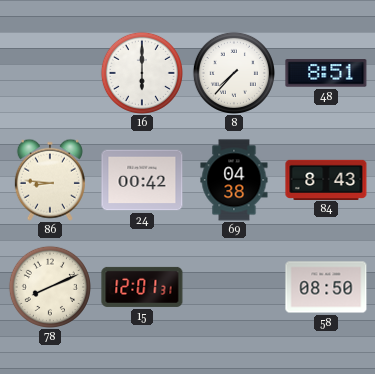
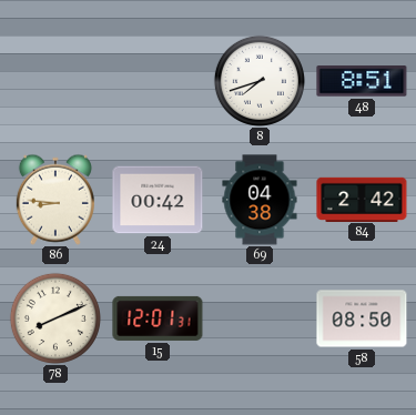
16: 6:00 -> none
8: 7:37 -> 7:42
84: 8:43 -> 2:42
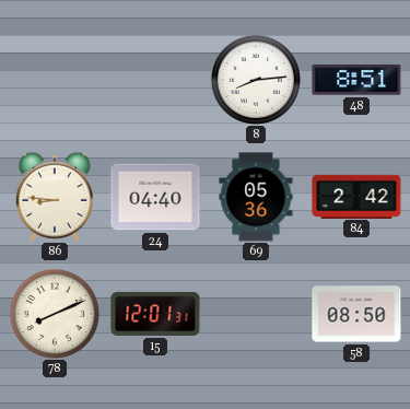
8: 7:42 -> 8:14
24: 00:42 -> 04:40
69: 04:38 -> 05:36
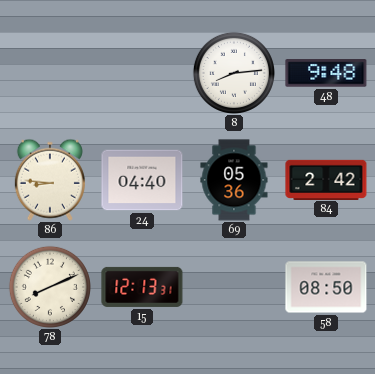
48: 8:51 -> 9:48
15: 12:01 -> 12:13
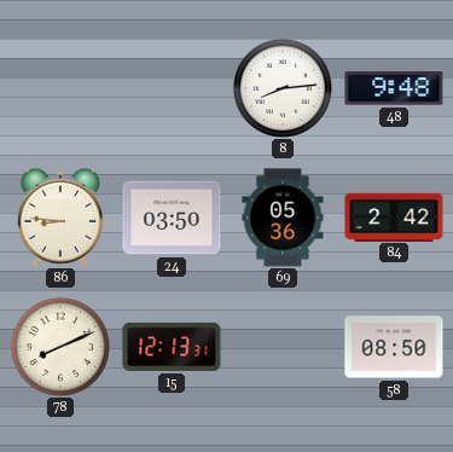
24: 04:40 -> 03:50
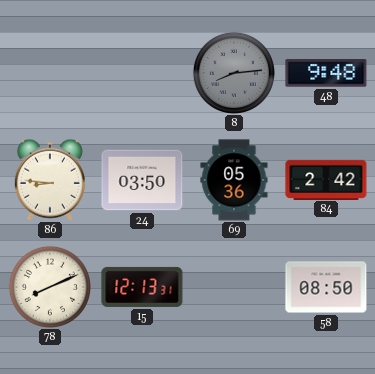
8 dial: white -> grey
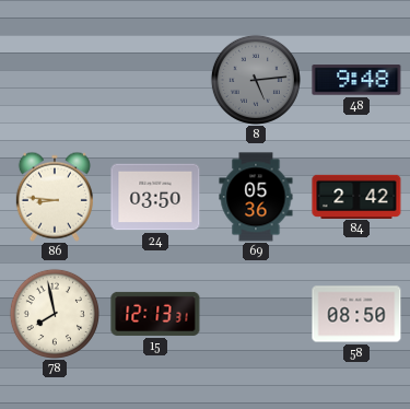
8: 8:14 -> 5:14
78: 8:11 -> 7:58
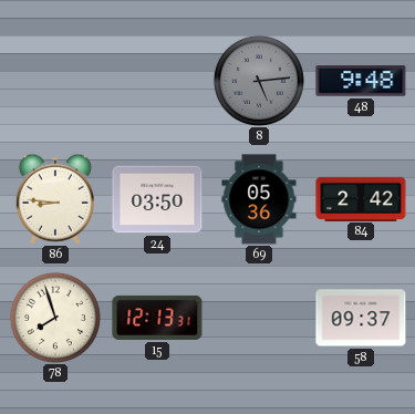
78: 7:58 -> 7:57
58: 08:50 -> 09:37
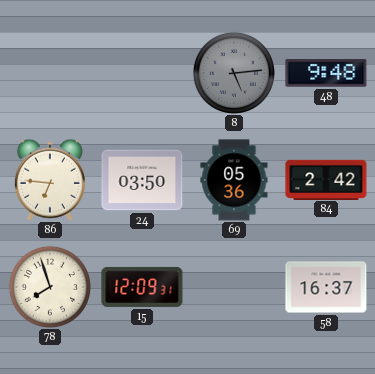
86: 8:46 -> 6:46
15: 12:13 -> 12:09
58: 09:37 -> 16:37
